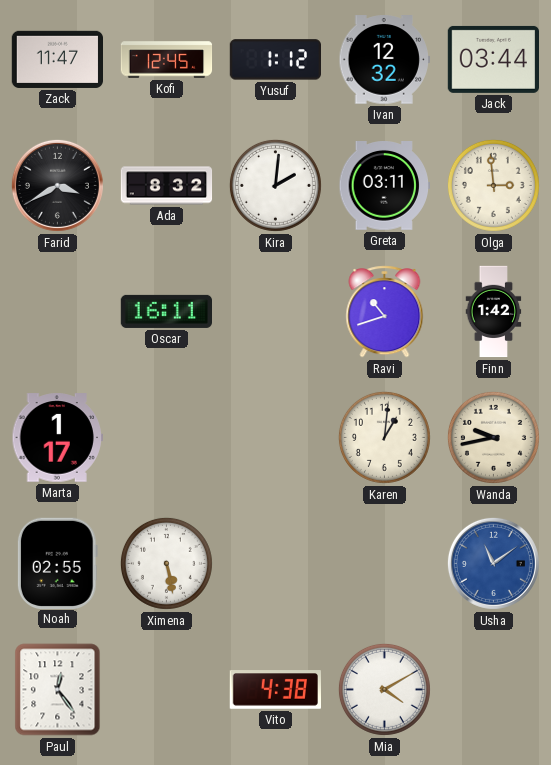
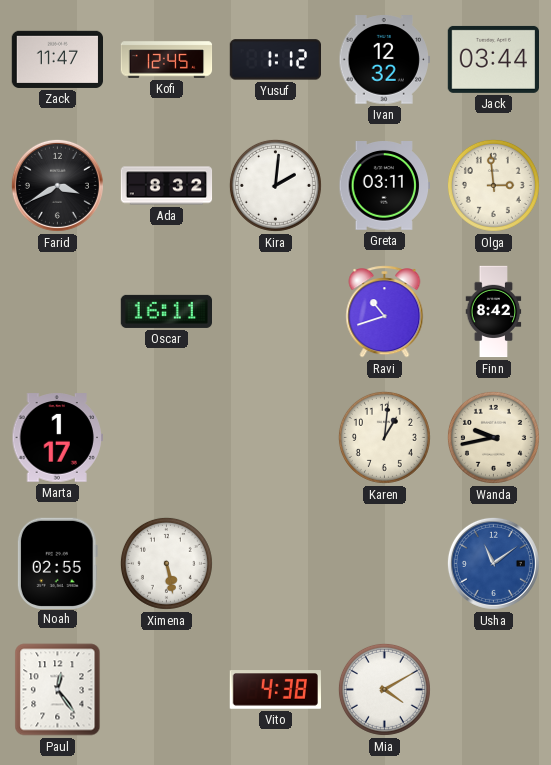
Finn: 1:42 -> 8:42
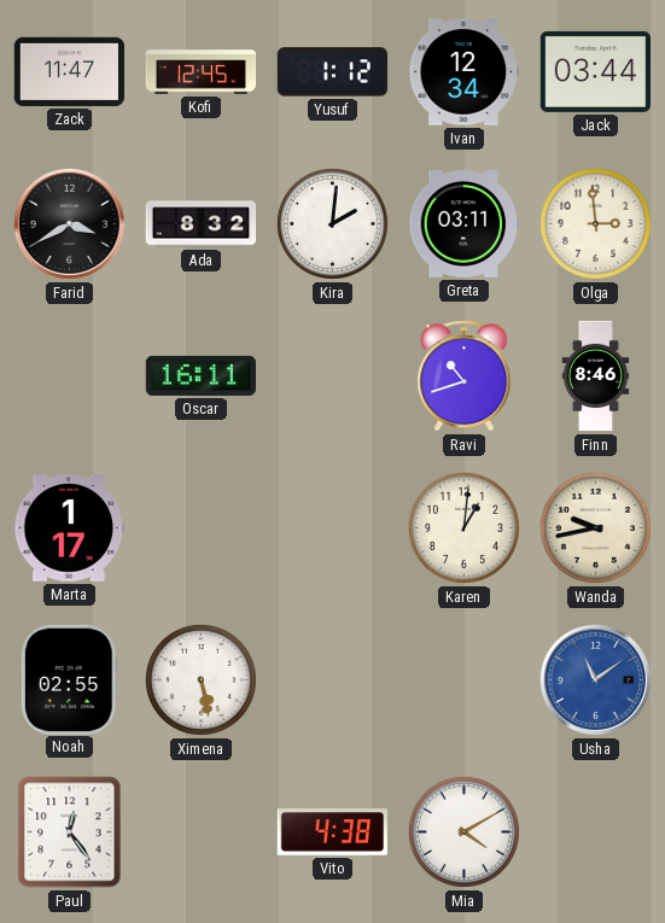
Ivan: 12:32 -> 12:34
Finn: 8:42 -> 8:46
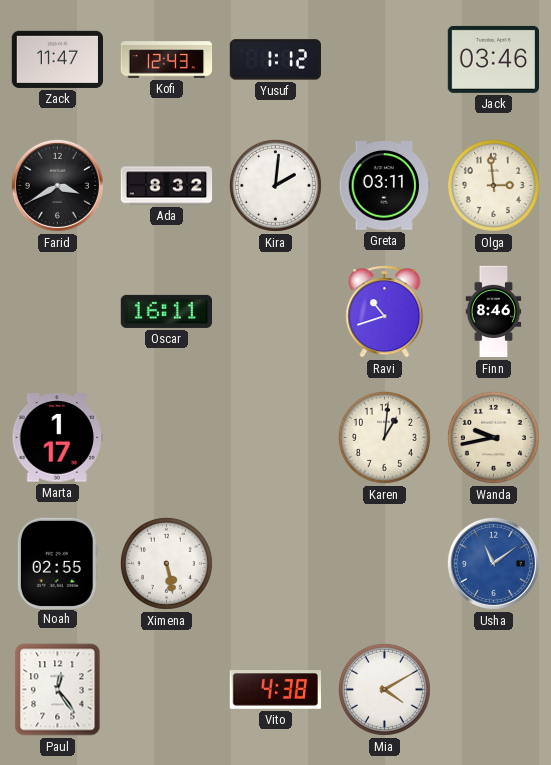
Kofi: 12:45 -> 12:43
Ivan: 12:34 -> none
Jack: 03:44 -> 03:46
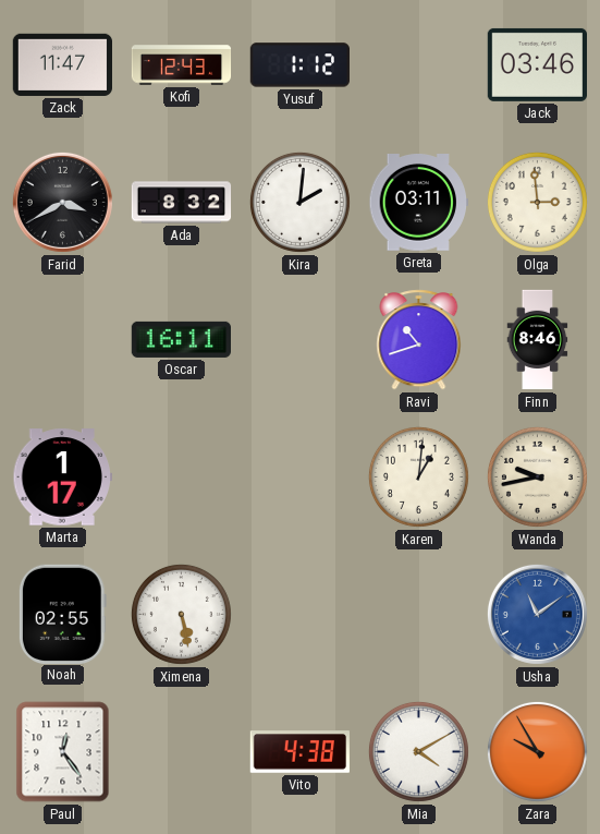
Zara: none -> 9:55
